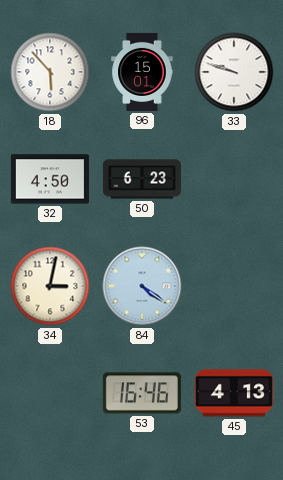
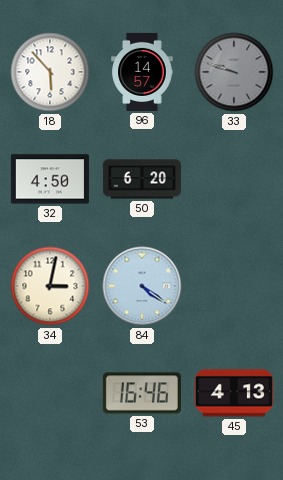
96: 15:01 -> 14:57
33 dial: white -> grey
50: 6:23 -> 6:20
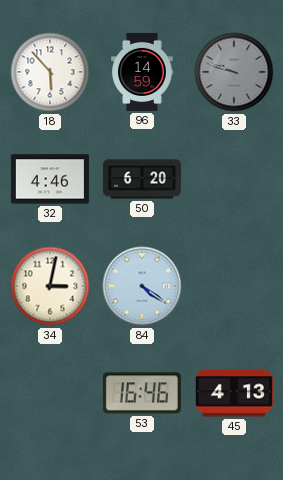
96: 14:57 -> 14:59
32: 4:50 -> 4:46
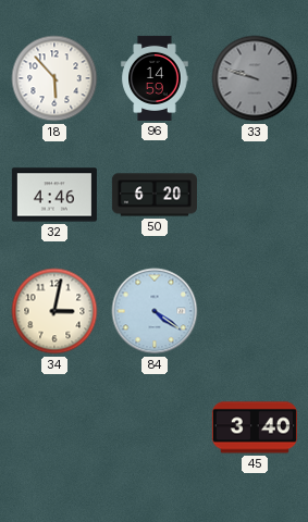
53: 16:46 -> none
45: 4:13 -> 3:40
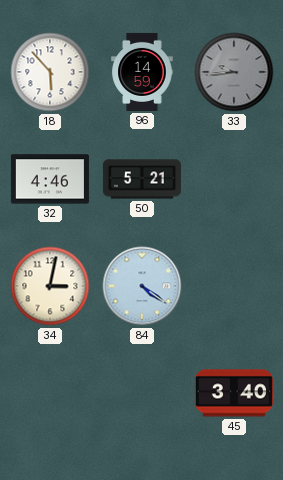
33: 9:48 -> 9:44
50: 6:20 -> 5:21
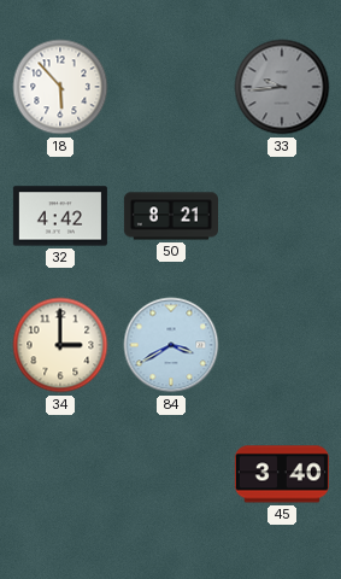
96: 14:59 -> none
32: 4:46 -> 4:42
50: 5:21 -> 8:21
34: 3:02 -> 3:00
84: 4:21 -> 3:40
